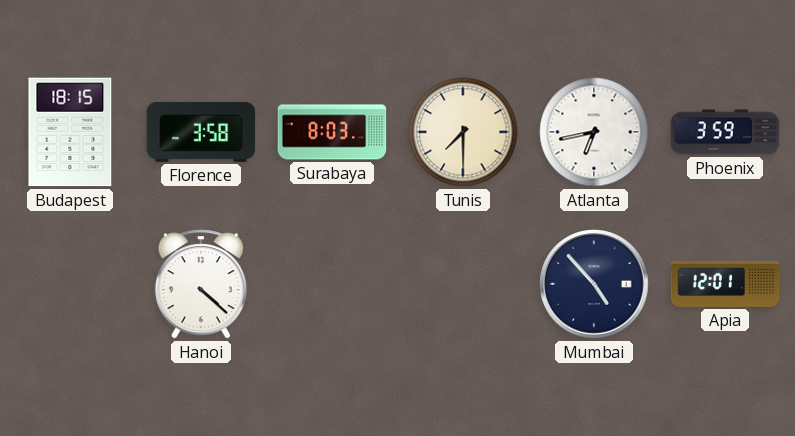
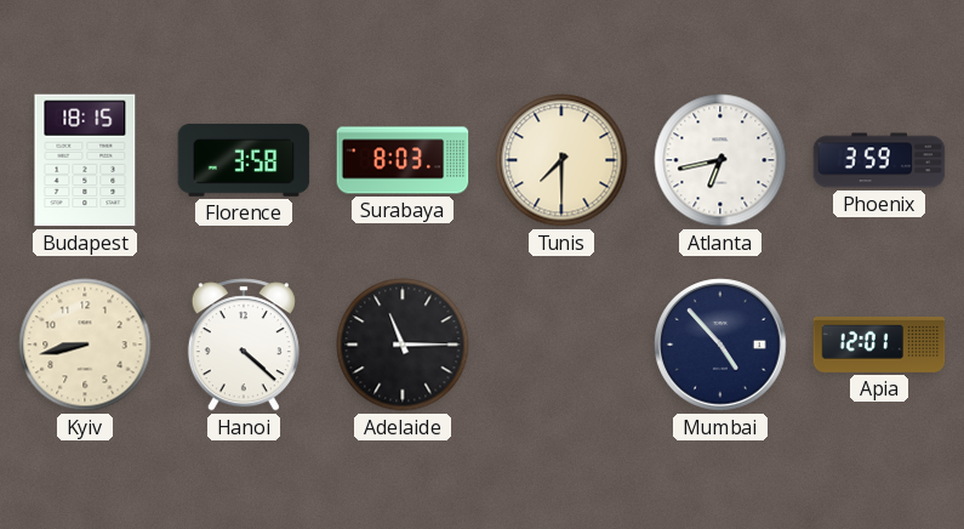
Kyiv: none -> 8:43
Adelaide: none -> 11:15
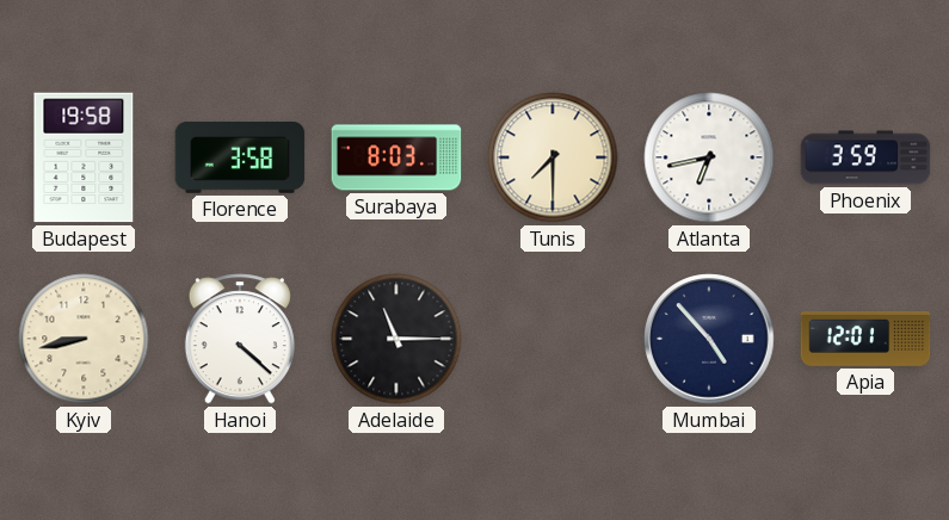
Budapest: 18:15 -> 19:58
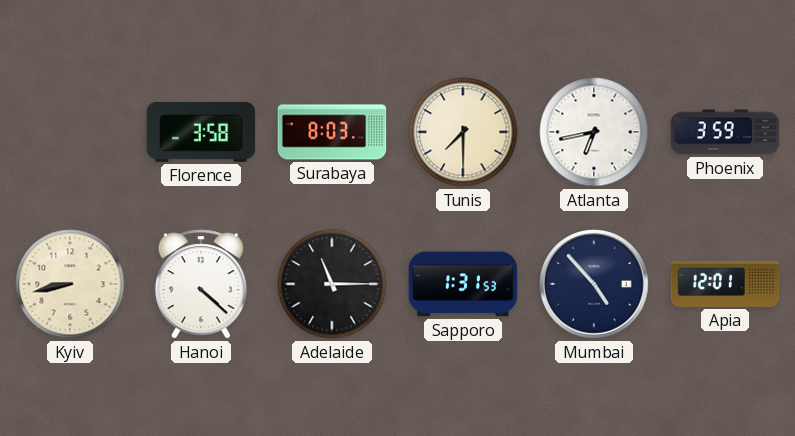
Budapest: 19:58 -> none
Sapporo: none -> 1:31
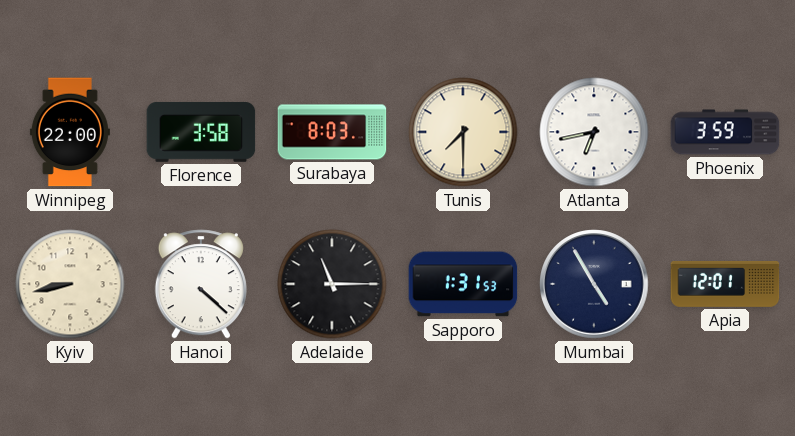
Winnipeg: none -> 22:00
Mumbai: 4:53 -> 4:55
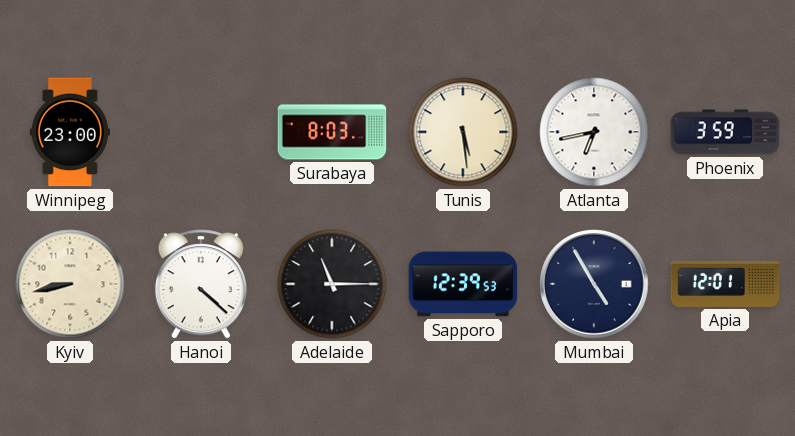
Winnipeg: 22:00 -> 23:00
Florence: 3:58 -> none
Tunis: 7:30 -> 5:29
Sapporo: 1:31 -> 12:39
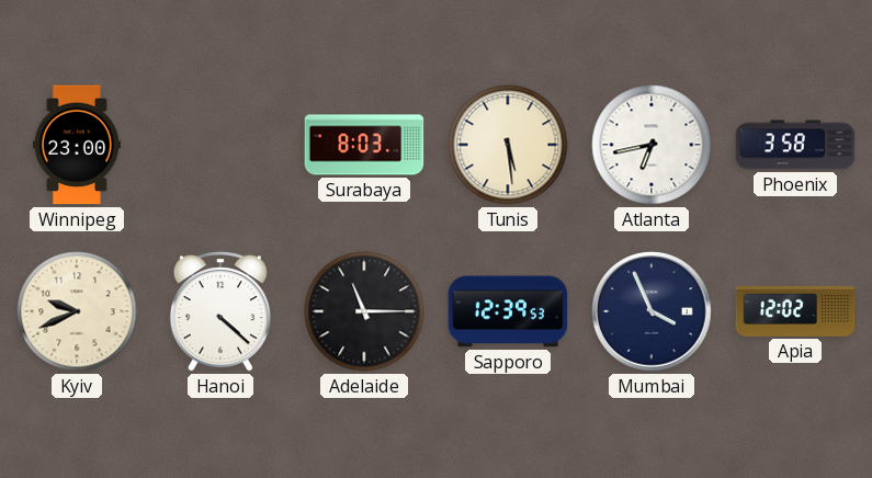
Phoenix: 3:59 -> 3:58
Kyiv: 8:43 -> 9:41
Mumbai: 4:55 -> 3:56
Apia: 12:01 -> 12:02
